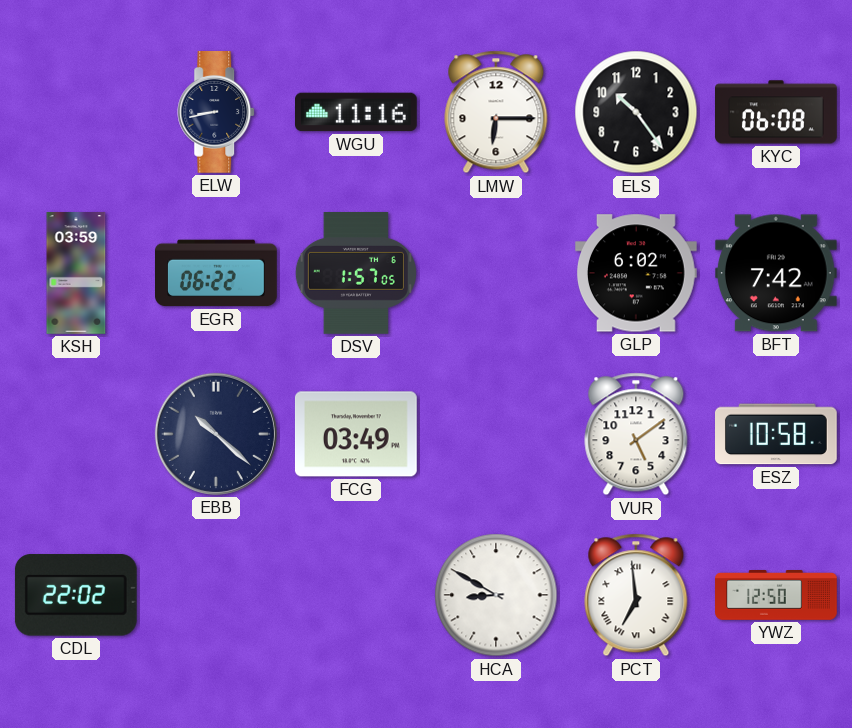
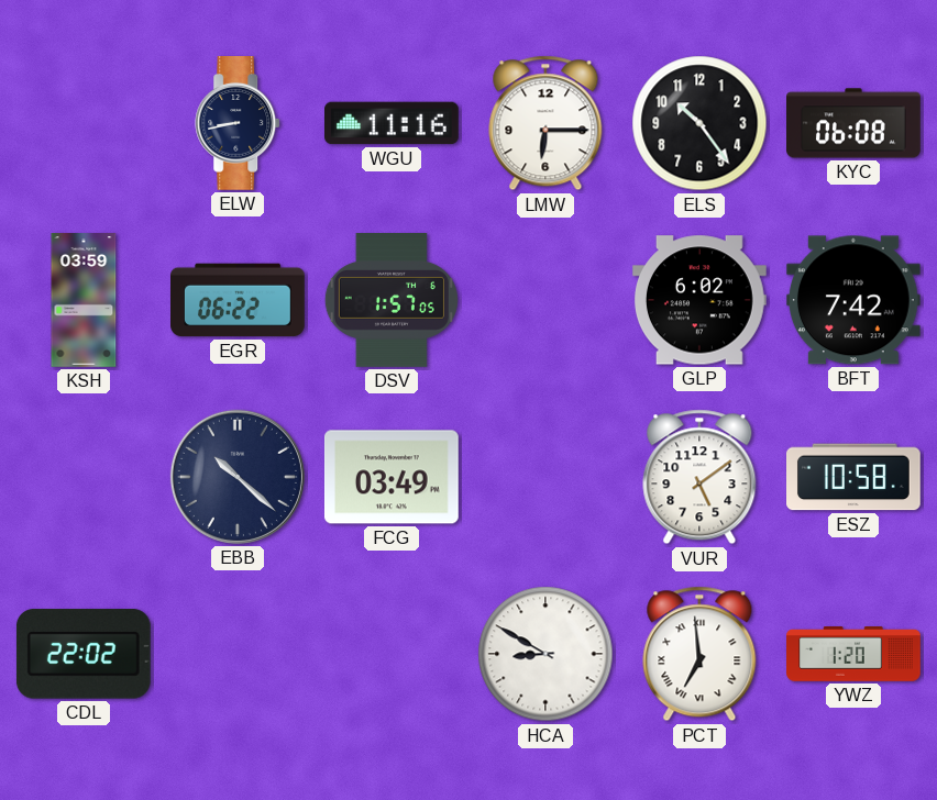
YWZ: 12:50 -> 1:20
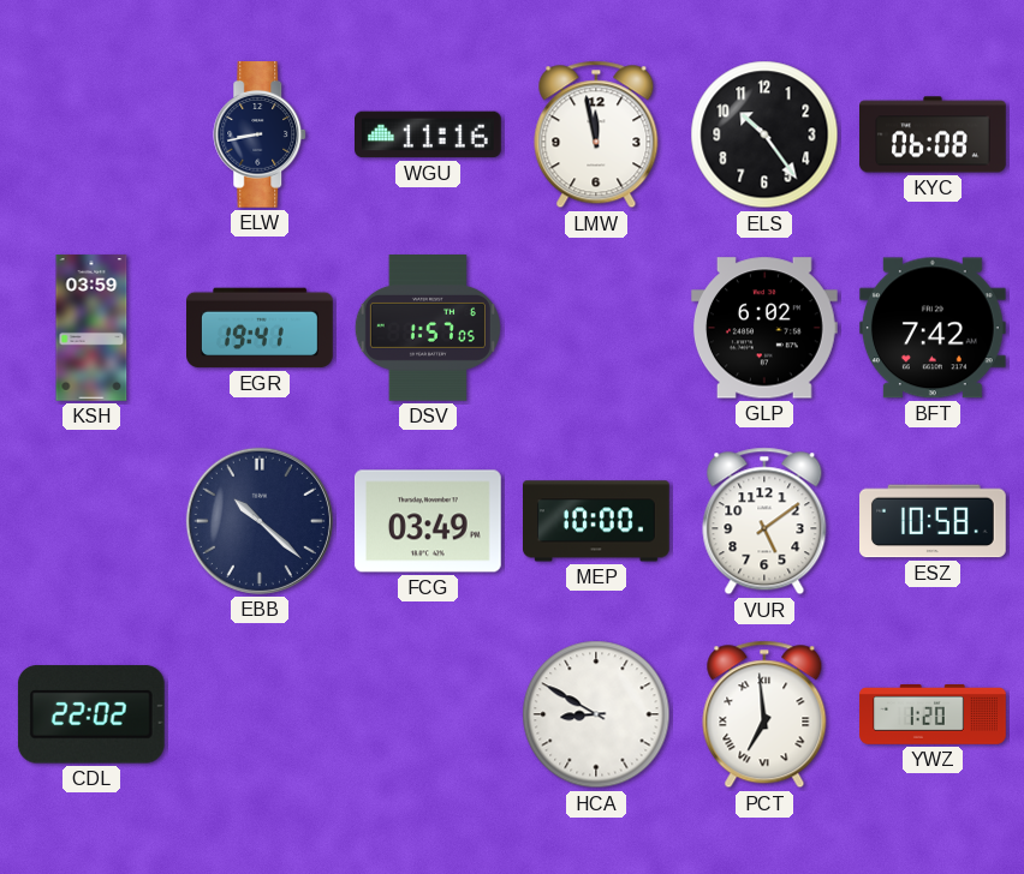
LMW: 6:15 -> 11:58
EGR: 06:22 -> 19:41
MEP: none -> 10:00
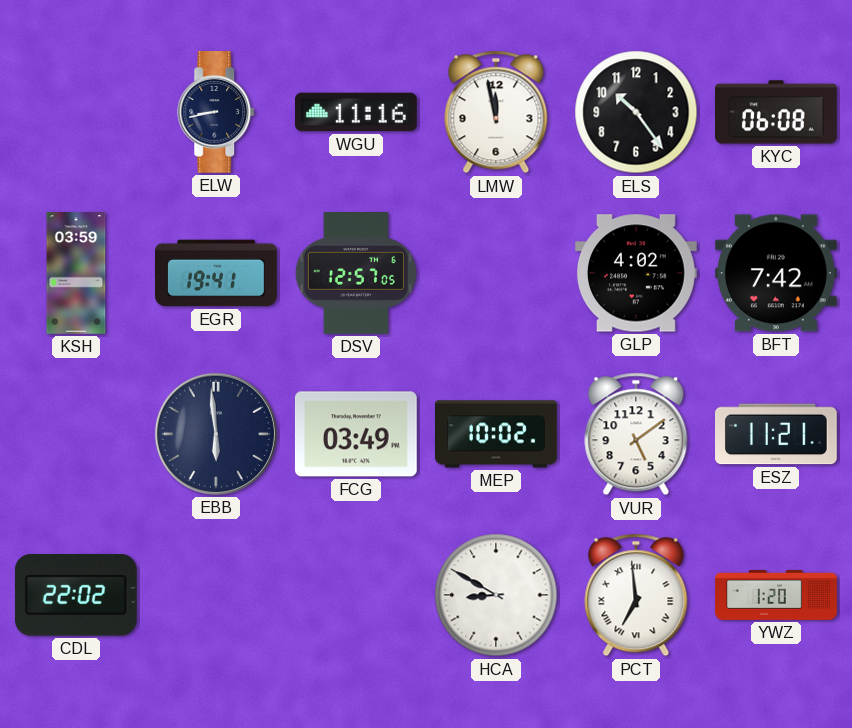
DSV: 1:57 -> 12:57
GLP: 6:02 -> 4:02
EBB: 10:22 -> 5:59
MEP: 10:00 -> 10:02
ESZ: 10:58 -> 11:21
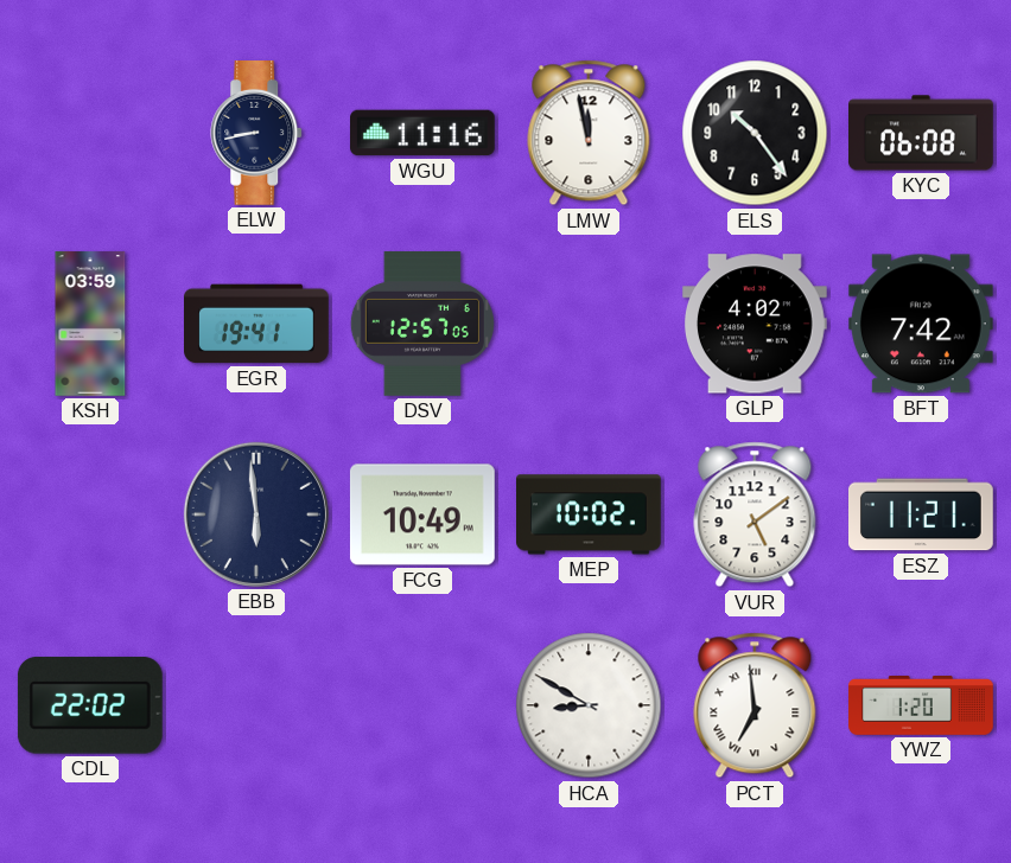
FCG: 03:49 -> 10:49
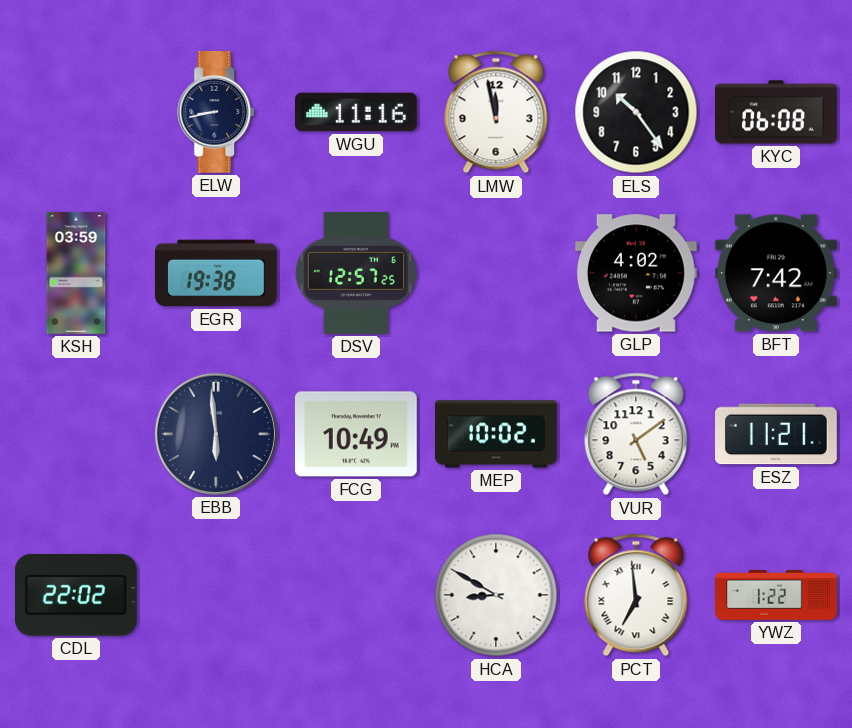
EGR: 19:41 -> 19:38
DSV: 12:57:05 -> 12:57:25
YWZ: 1:20 -> 1:22
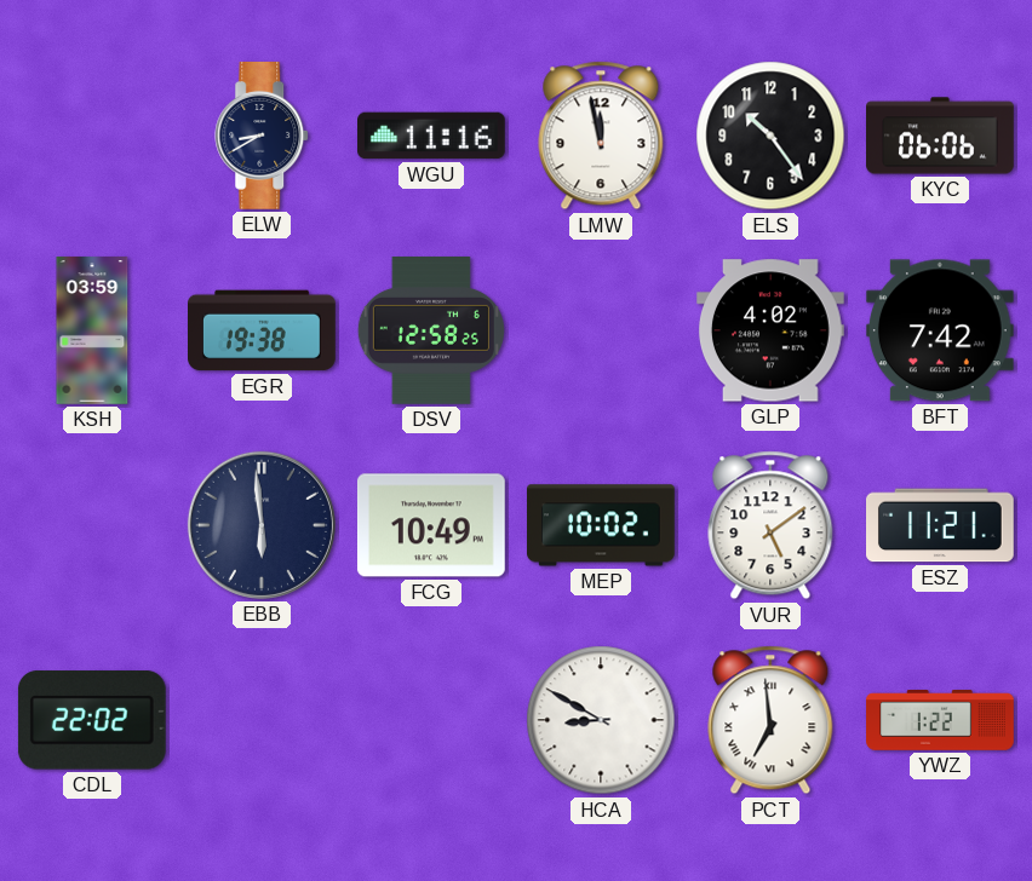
ELW: 8:43 -> 8:40
KYC: 06:08 -> 06:06
DSV: 12:57 -> 12:58
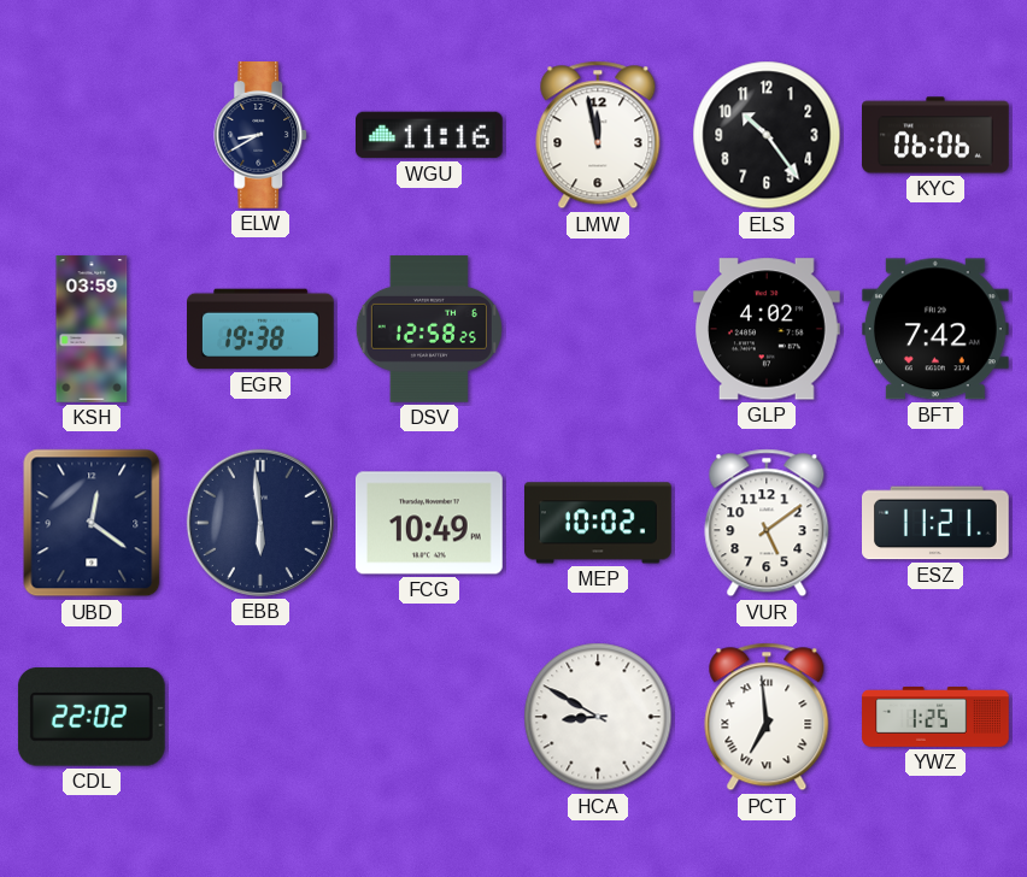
UBD: none -> 12:21
YWZ: 1:22 -> 1:25
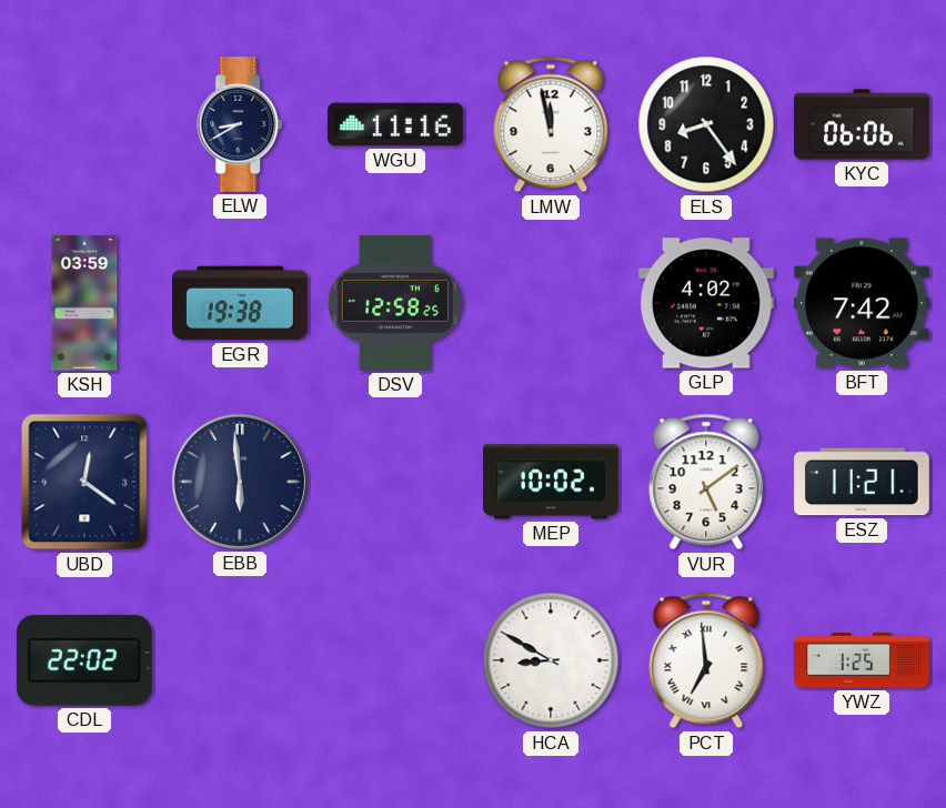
ELS: 10:24 -> 8:24
FCG: 10:49 -> none
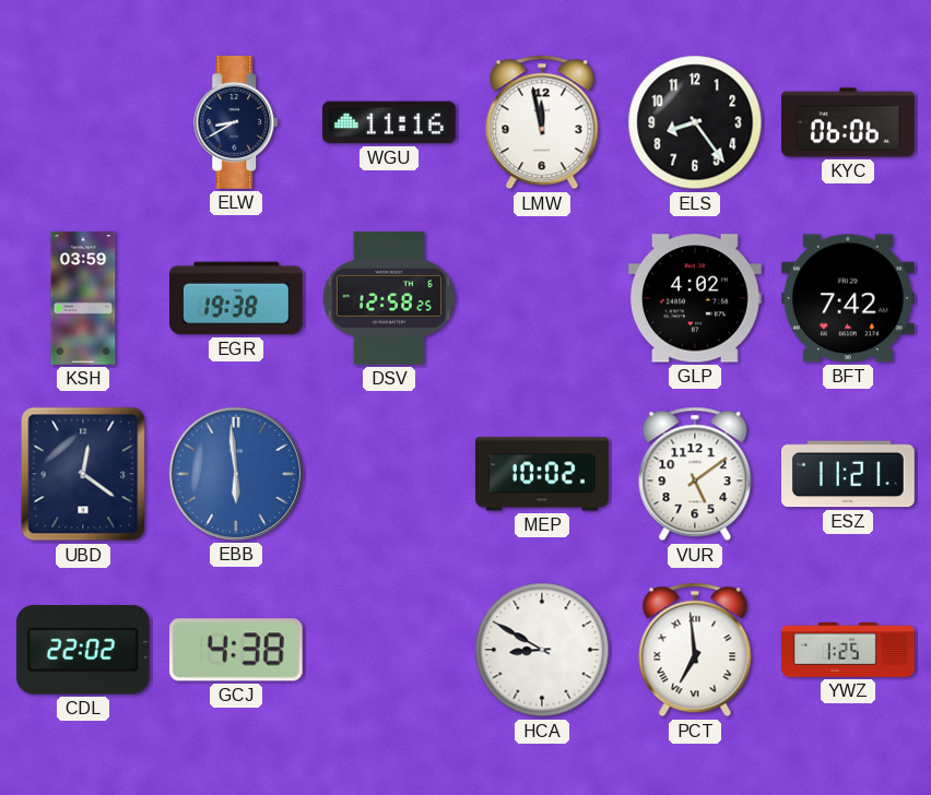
EBB dial: navy -> blue
GCJ: none -> 4:38
